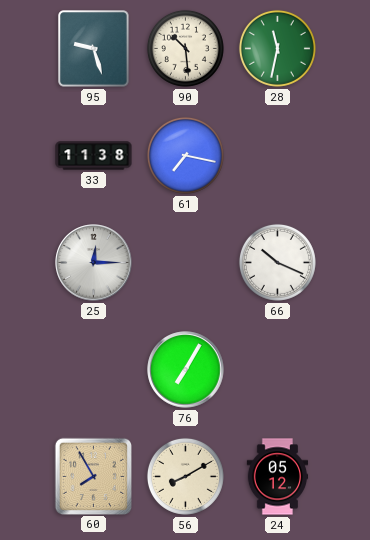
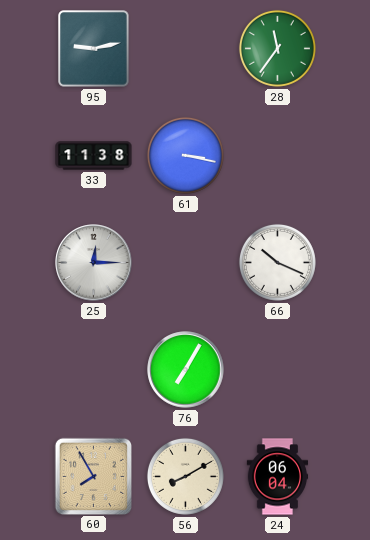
95: 9:27 -> 9:13
90: 10:29 -> none
28: 11:32 -> 11:36
61: 7:17 -> 3:17
24: 05:12 -> 06:04
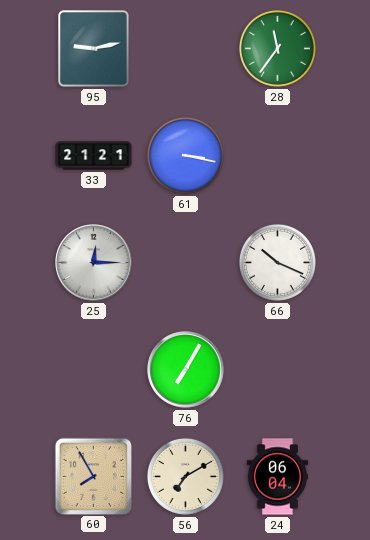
33: 11:38 -> 21:21
56: 8:10 -> 7:10
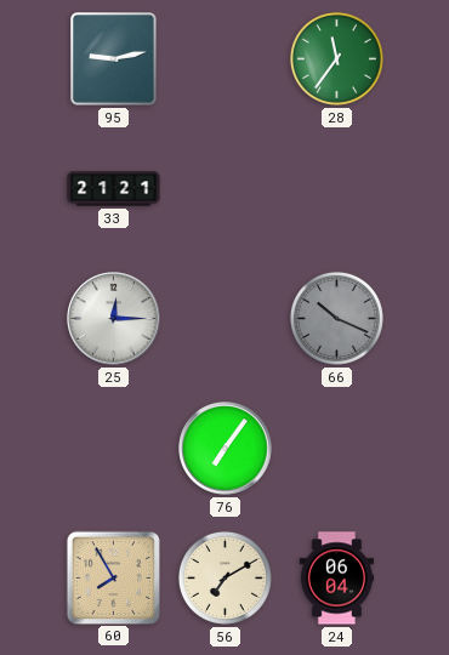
61: 3:17 -> none
66 dial: white -> grey
76: 7:05 -> 7:06
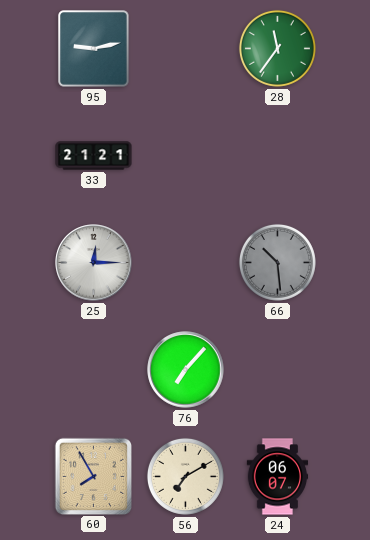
66: 10:19 -> 10:29
76: 7:06 -> 7:07
24: 06:04 -> 06:07
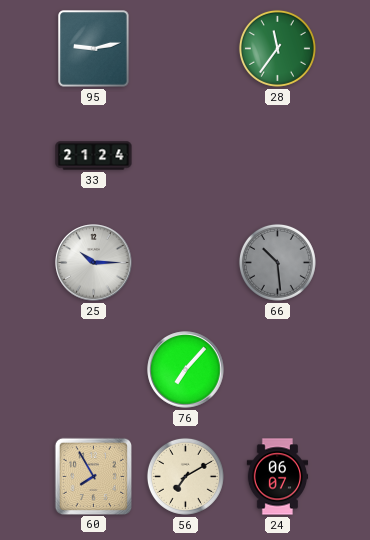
33: 21:21 -> 21:24
25: 12:15 -> 10:15
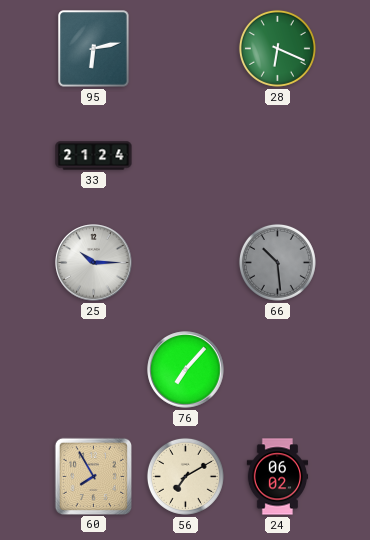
95: 9:13 -> 6:13
28: 11:36 -> 6:19
24: 06:07 -> 06:02
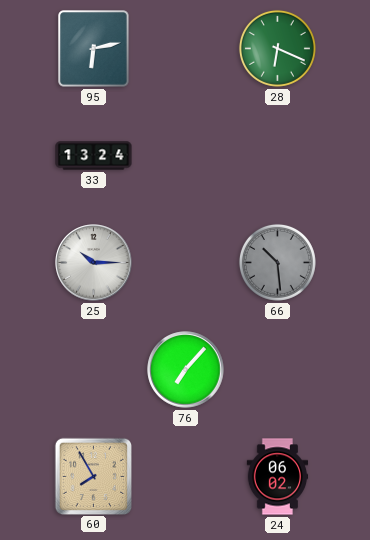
33: 21:24 -> 13:24
56: 7:10 -> none
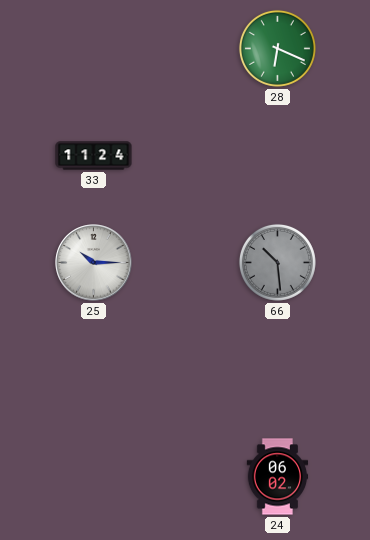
95: 6:13 -> none
33: 13:24 -> 11:24
76: 7:07 -> none
60: 7:55 -> none
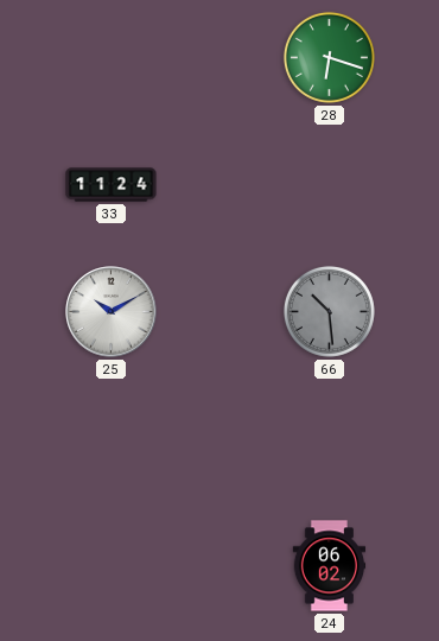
28: 6:19 -> 6:18
25: 10:15 -> 10:10
